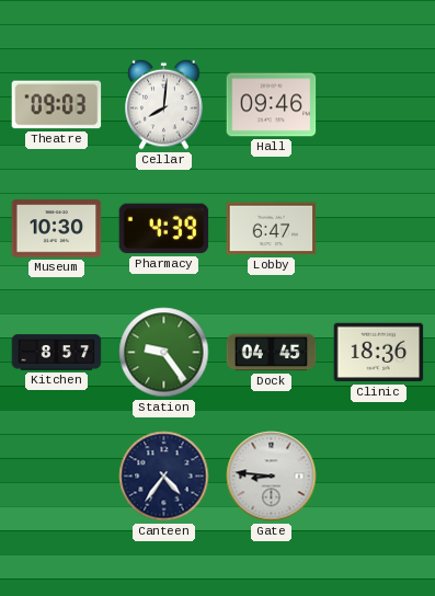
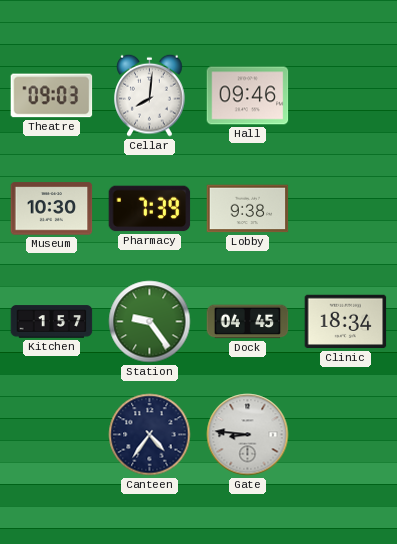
Pharmacy: 4:39 -> 7:39
Lobby: 6:47 -> 9:38
Kitchen: 8:57 -> 1:57
Clinic: 18:36 -> 18:34
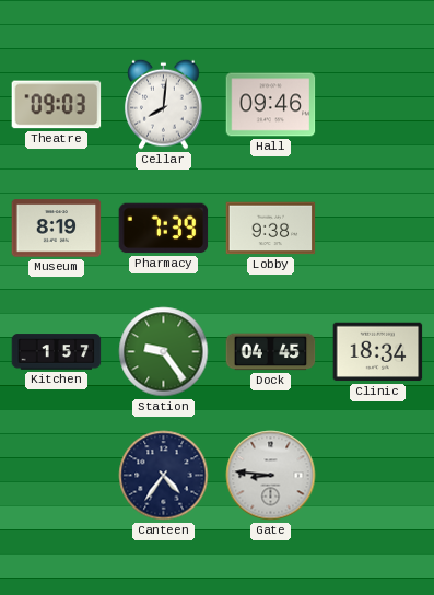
Museum: 10:30 -> 8:19
